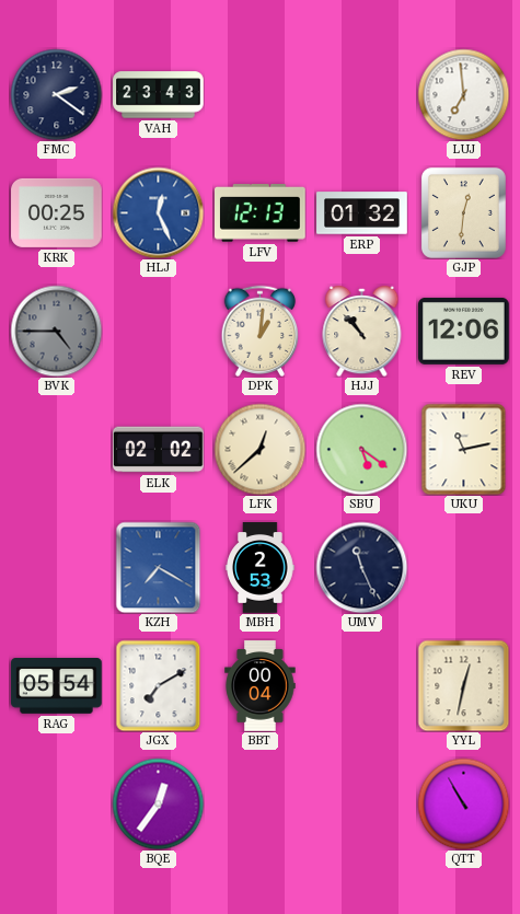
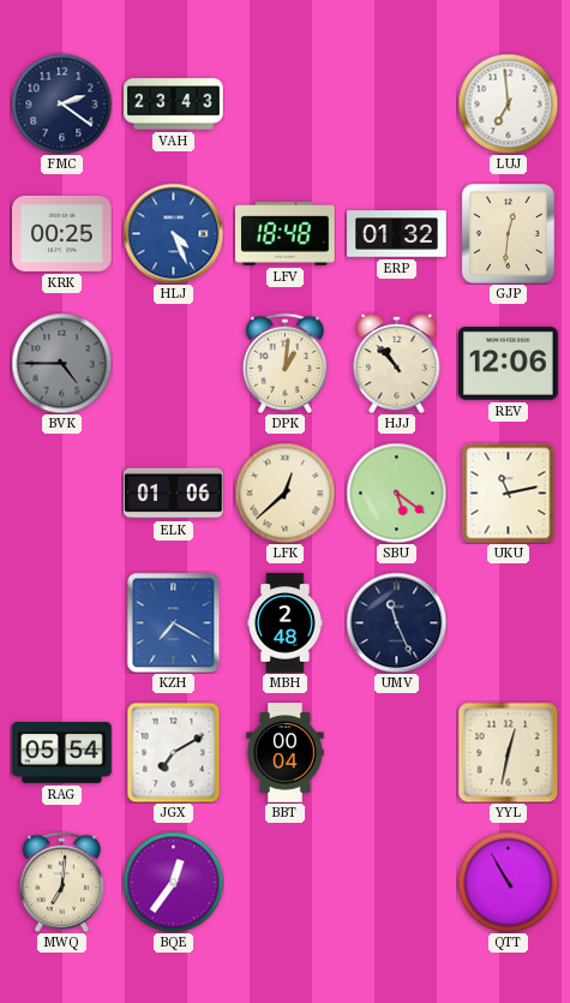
HLJ: 12:26 -> 4:26
LFV: 12:13 -> 18:48
ELK: 02:02 -> 01:06
MBH: 2:53 -> 2:48
MWQ: none -> 7:01
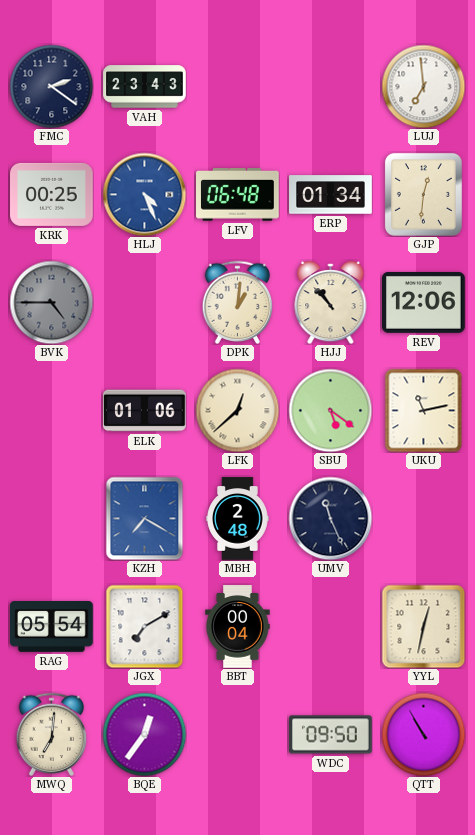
LFV: 18:48 -> 06:48
ERP: 01:32 -> 01:34
WDC: none -> 09:50
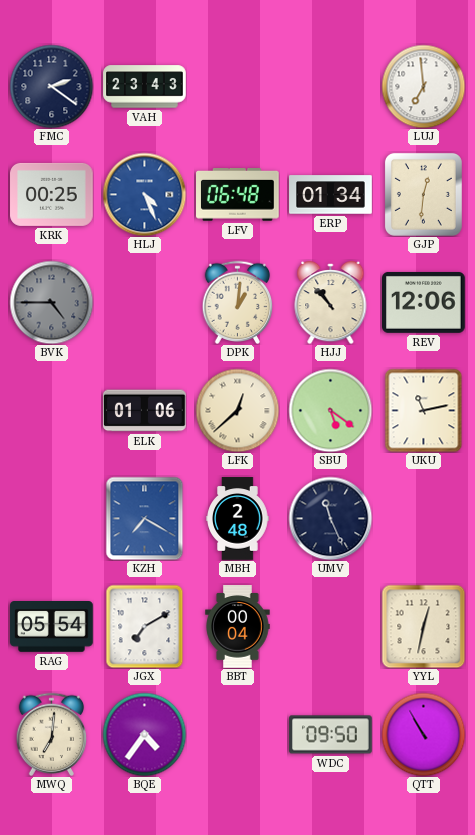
BQE: 12:36 -> 4:36
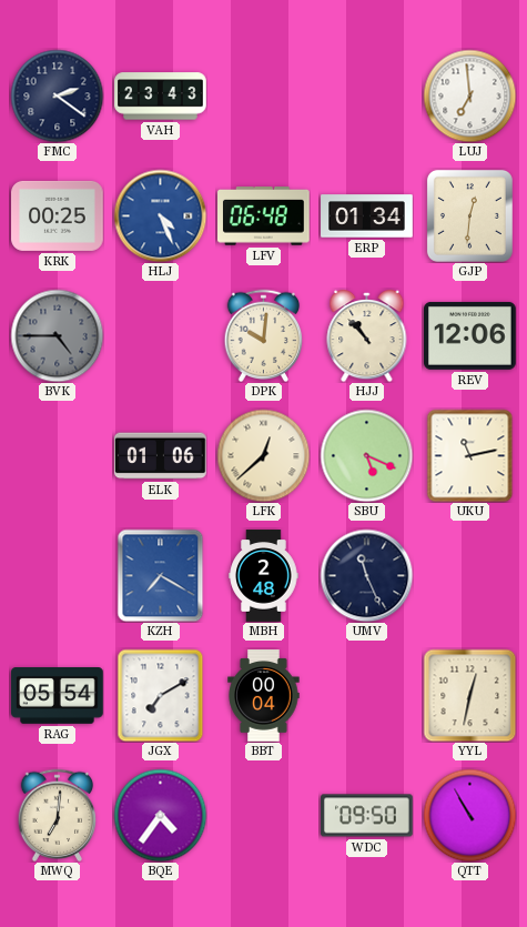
DPK: 1:01 -> 10:01
SBU: 5:21 -> 5:19
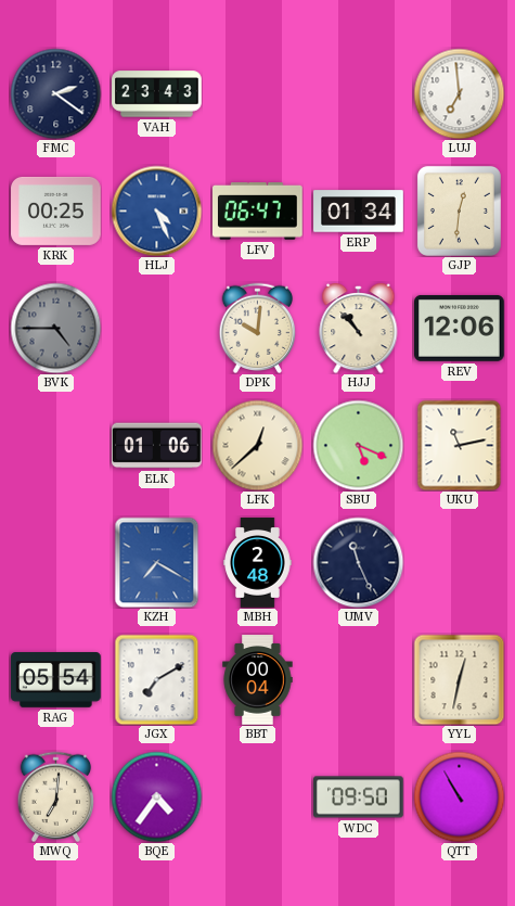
LFV: 06:48 -> 06:47
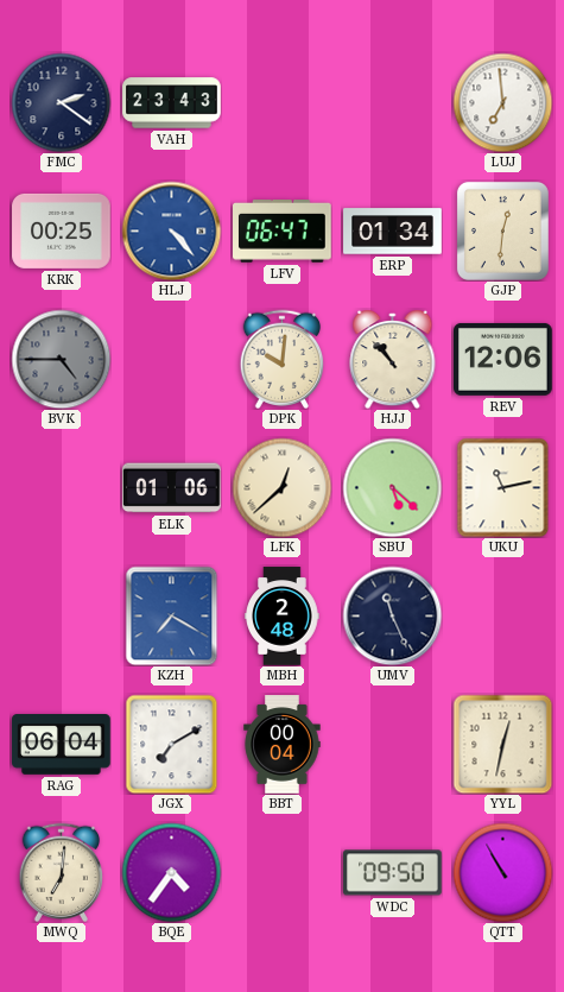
HLJ: 4:26 -> 4:23
SBU: 5:19 -> 5:22
RAG: 05:54 -> 06:04
